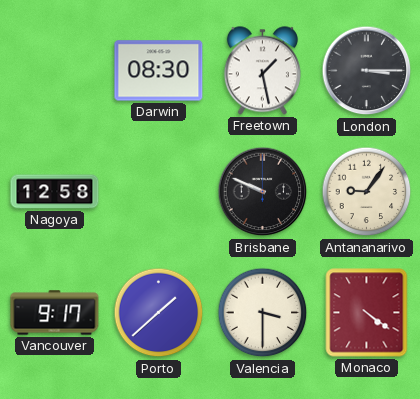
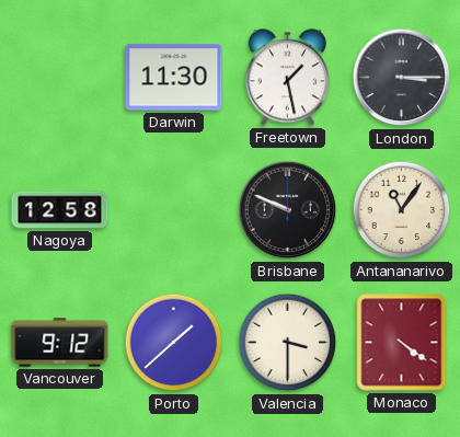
Darwin: 08:30 -> 11:30
Antananarivo: 9:06 -> 11:06
Vancouver: 9:17 -> 9:12
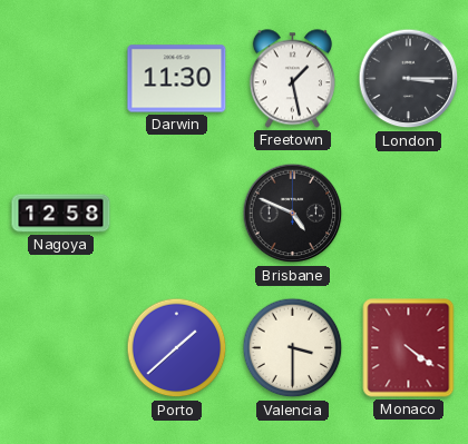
Brisbane: 9:49 -> 4:49
Antananarivo: 11:06 -> none
Vancouver: 9:12 -> none
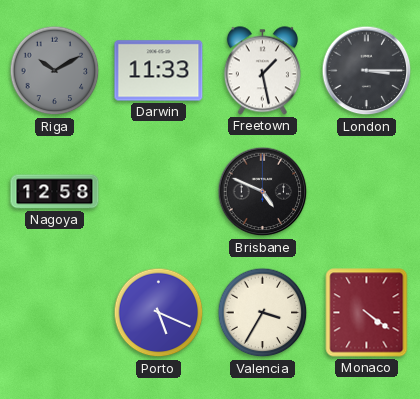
Riga: none -> 10:10
Darwin: 11:30 -> 11:33
Porto: 1:38 -> 5:19
Valencia: 3:30 -> 3:35
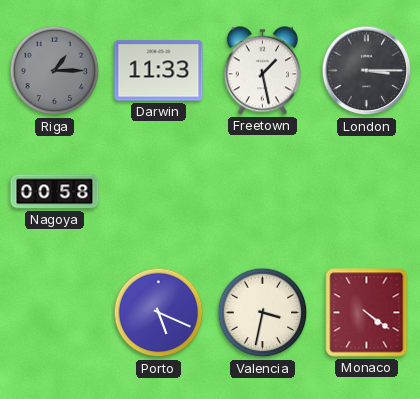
Riga: 10:10 -> 1:15
Nagoya: 12:58 -> 00:58
Brisbane: 4:49 -> none
Valencia: 3:35 -> 3:32
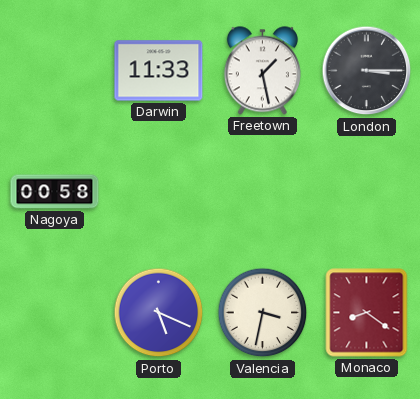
Riga: 1:15 -> none
Monaco: 4:21 -> 8:21
